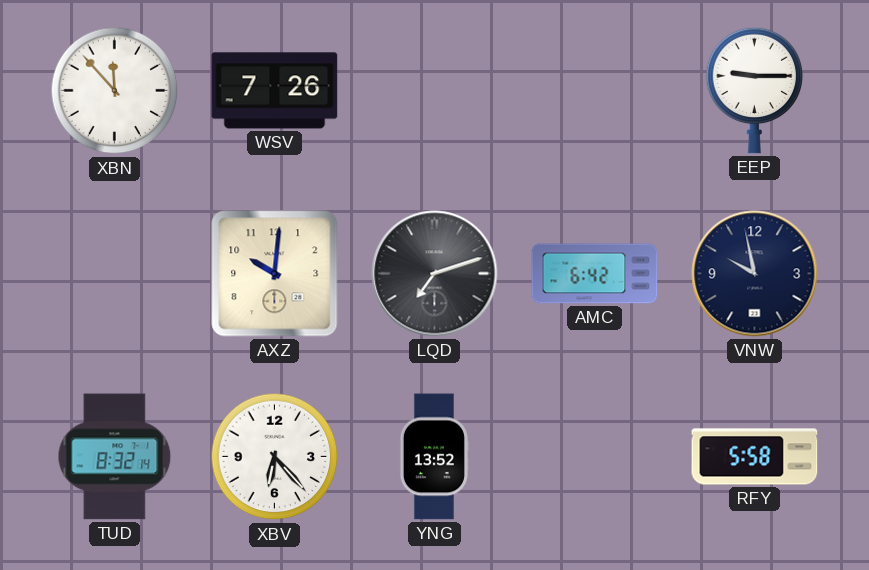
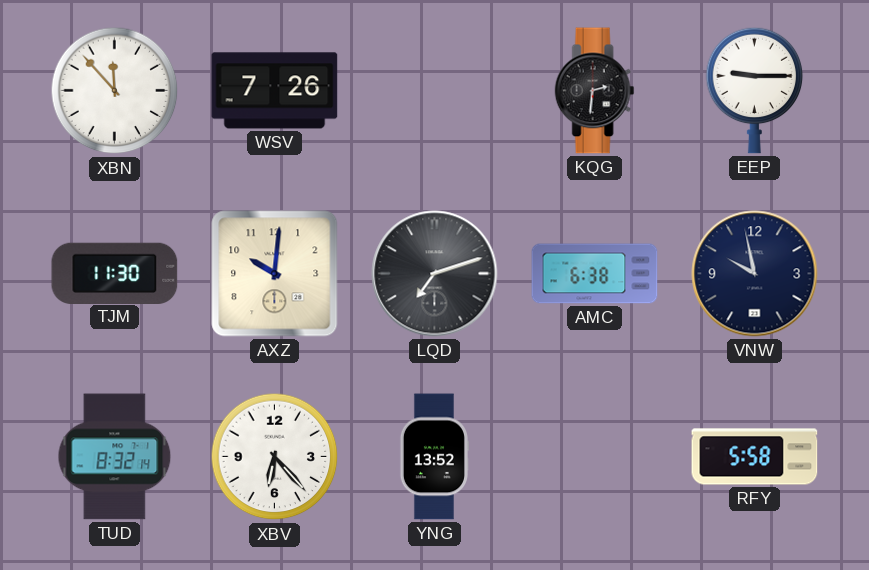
KQG: none -> 2:31
TJM: none -> 11:30
AMC: 6:42 -> 6:38
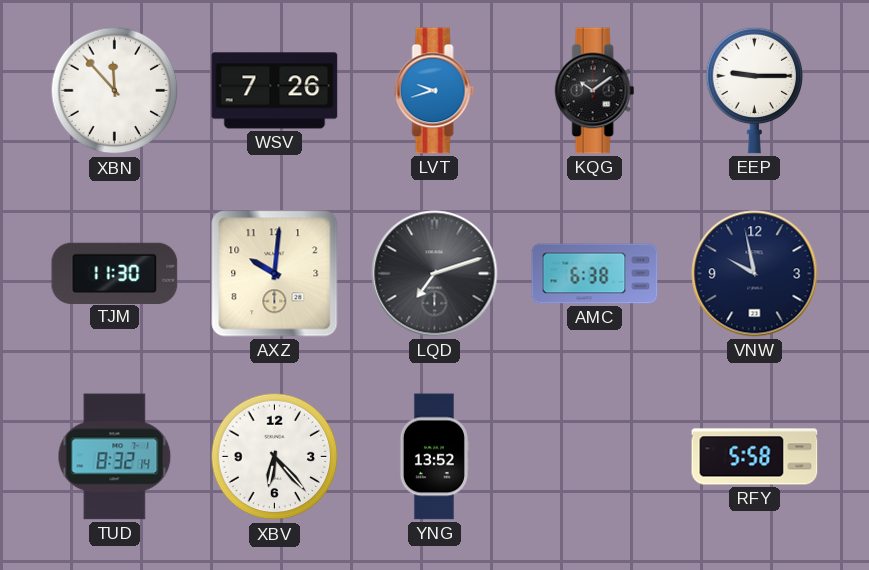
LVT: none -> 9:42
KQG: 2:31 -> 10:09
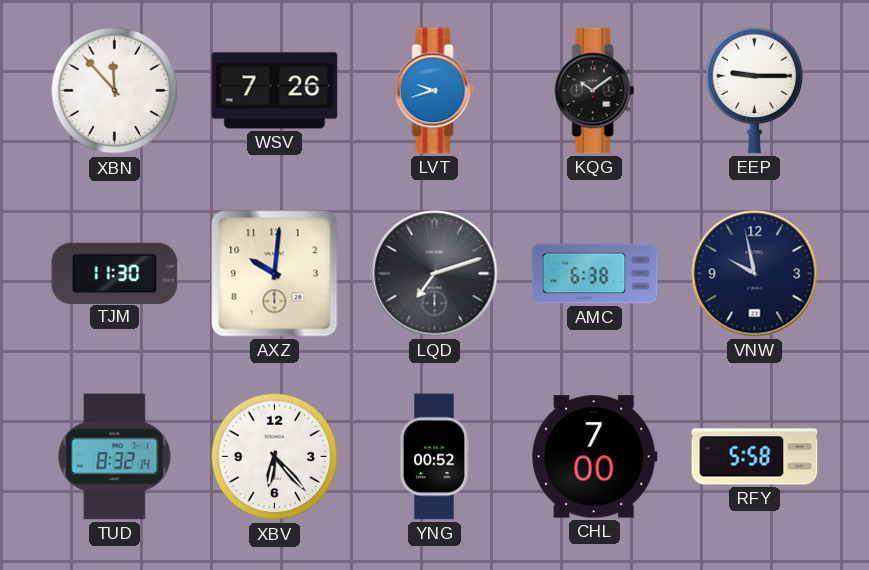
YNG: 13:52 -> 00:52
CHL: none -> 7:00
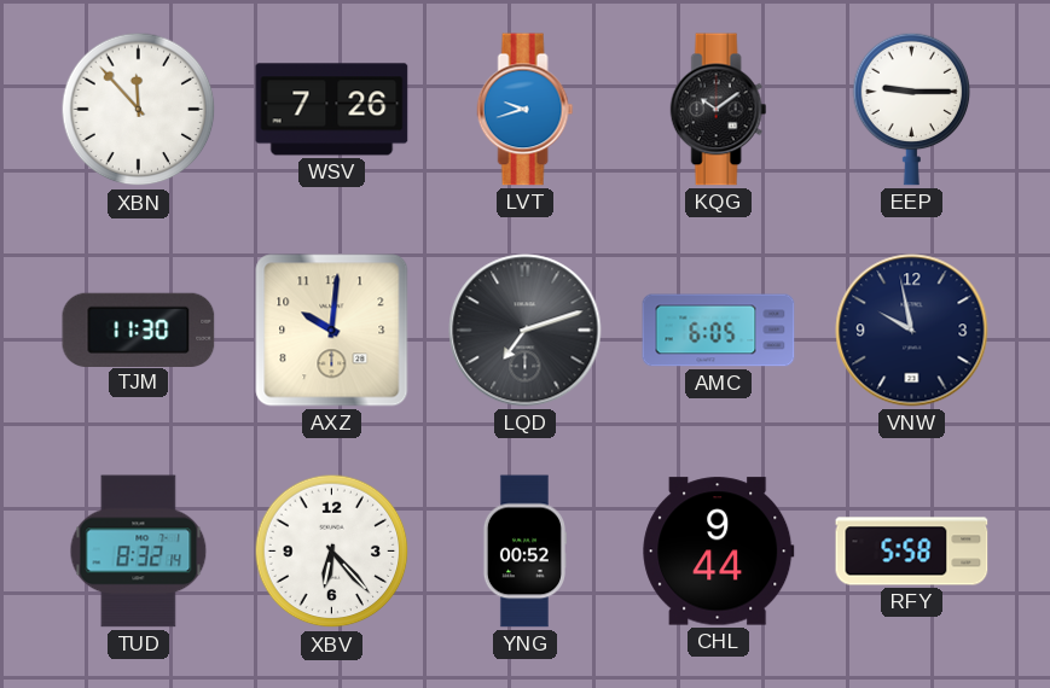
AMC: 6:38 -> 6:05
CHL: 7:00 -> 9:44
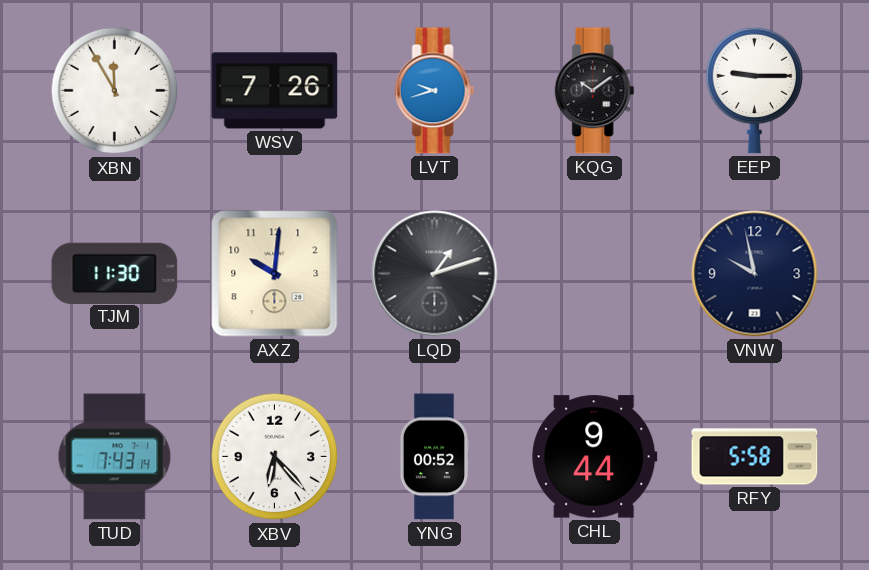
XBN: 11:53 -> 11:55
LQD: 7:12 -> 1:12
AMC: 6:05 -> none
TUD: 8:32 -> 7:43
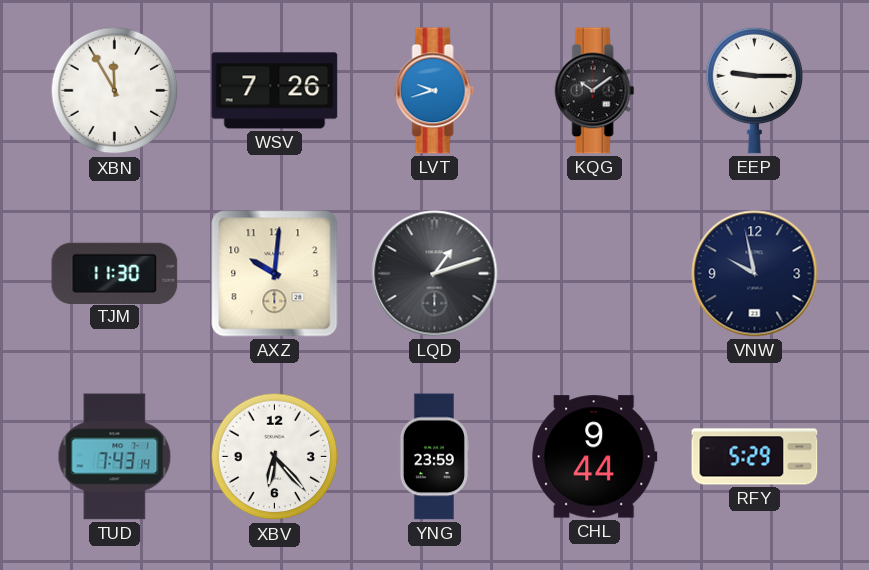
YNG: 00:52 -> 23:59
RFY: 5:58 -> 5:29
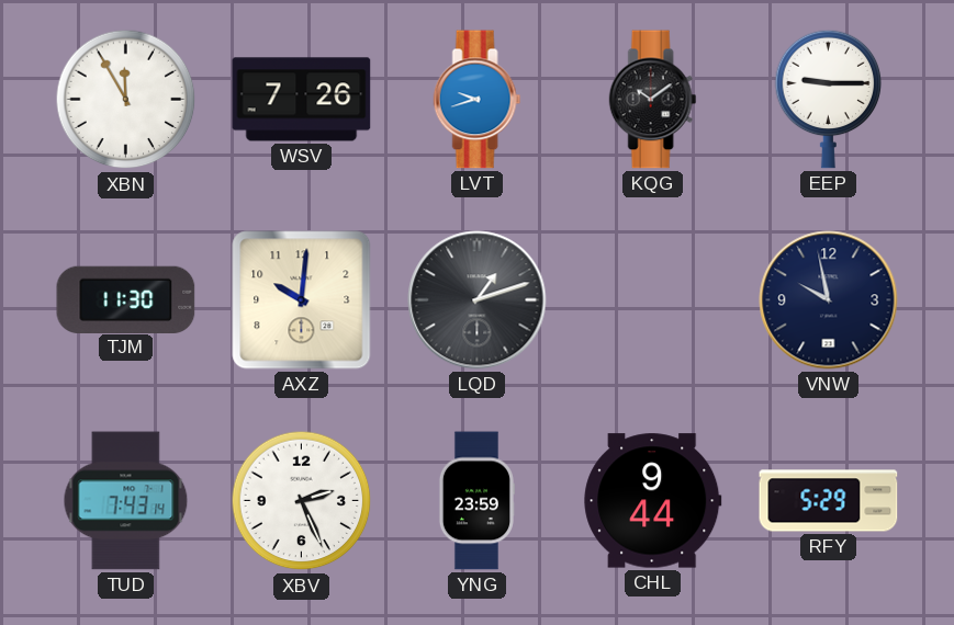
XBV: 6:23 -> 2:26
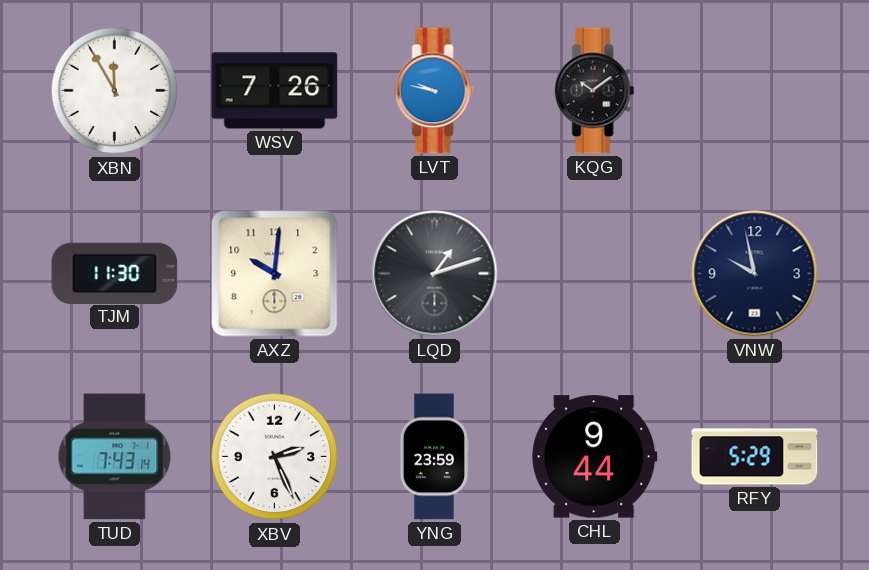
LVT: 9:42 -> 9:47
EEP: 9:15 -> none
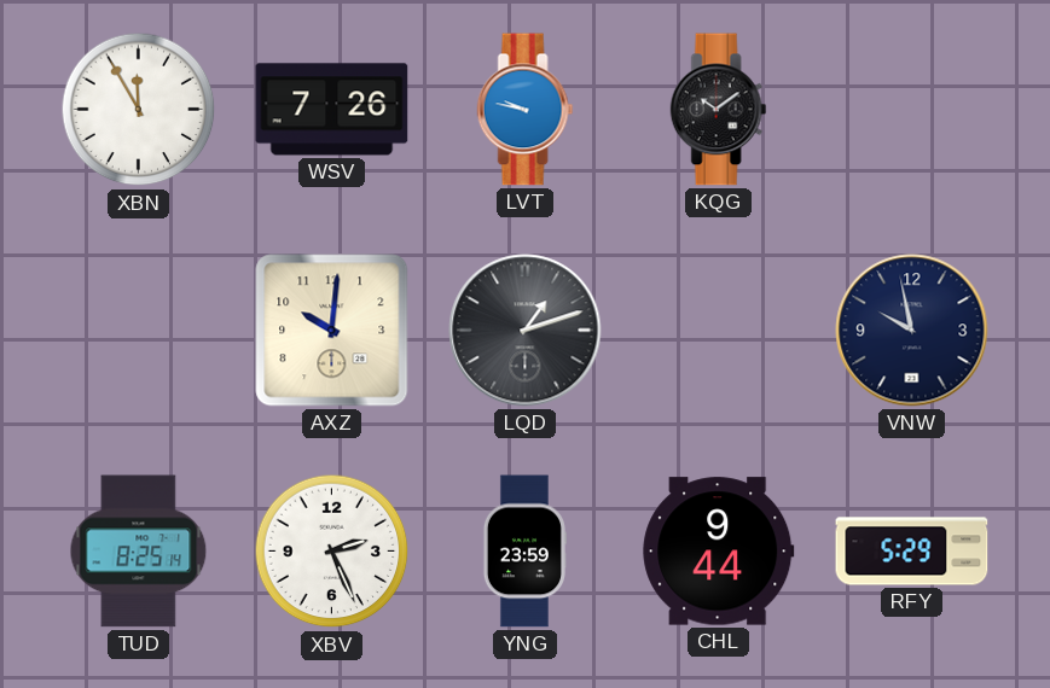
TJM: 11:30 -> none
TUD: 7:43 -> 8:25
